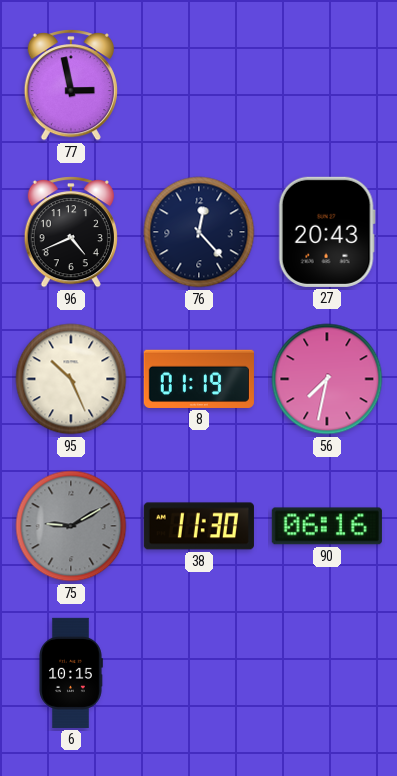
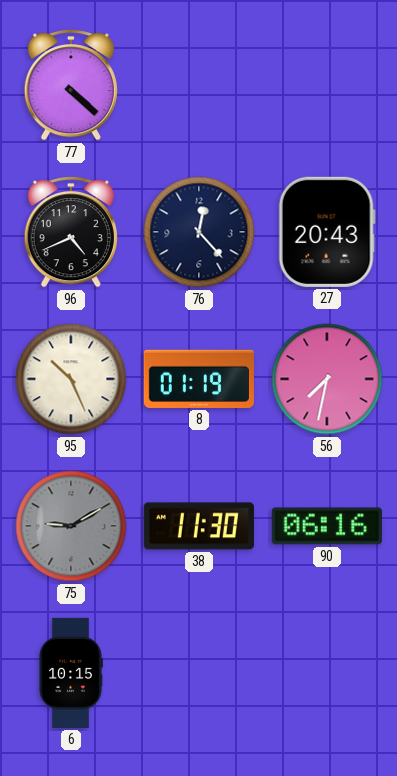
77: 2:58 -> 4:22
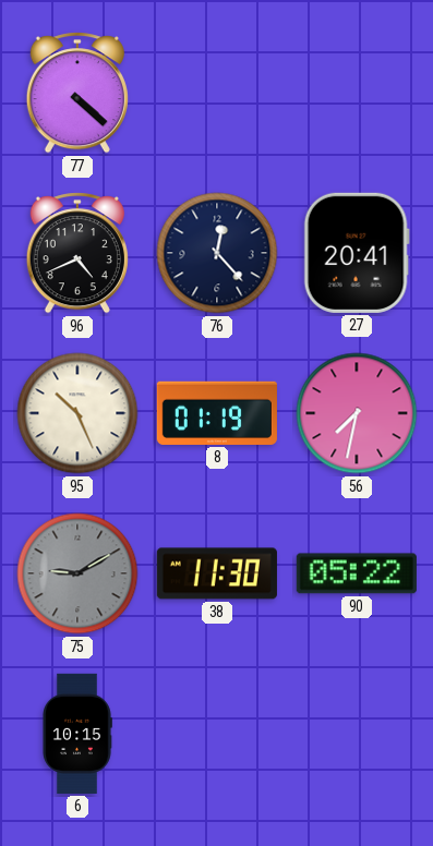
27: 20:43 -> 20:41
90: 06:16 -> 05:22
